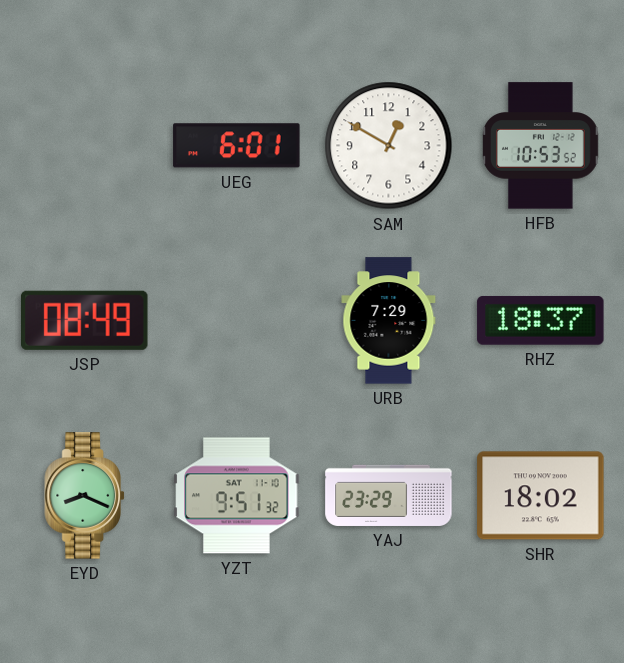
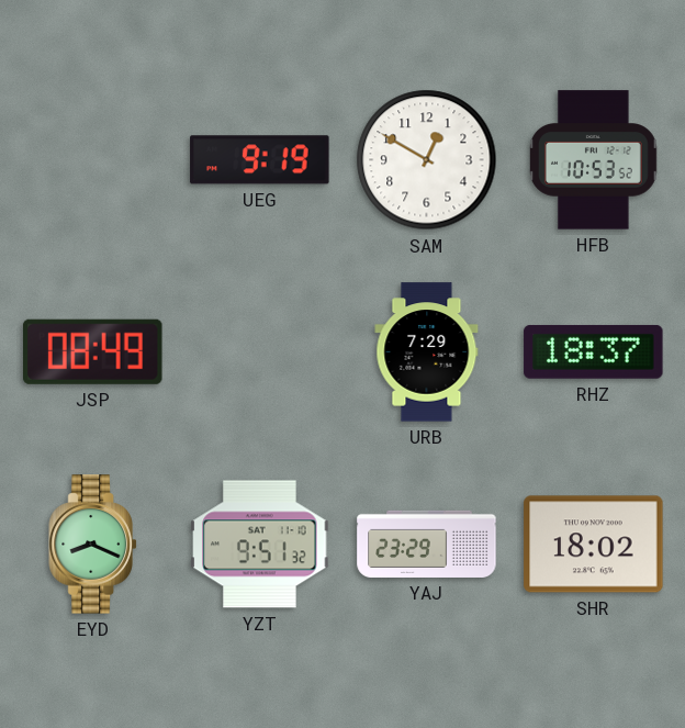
UEG: 6:01 -> 9:19
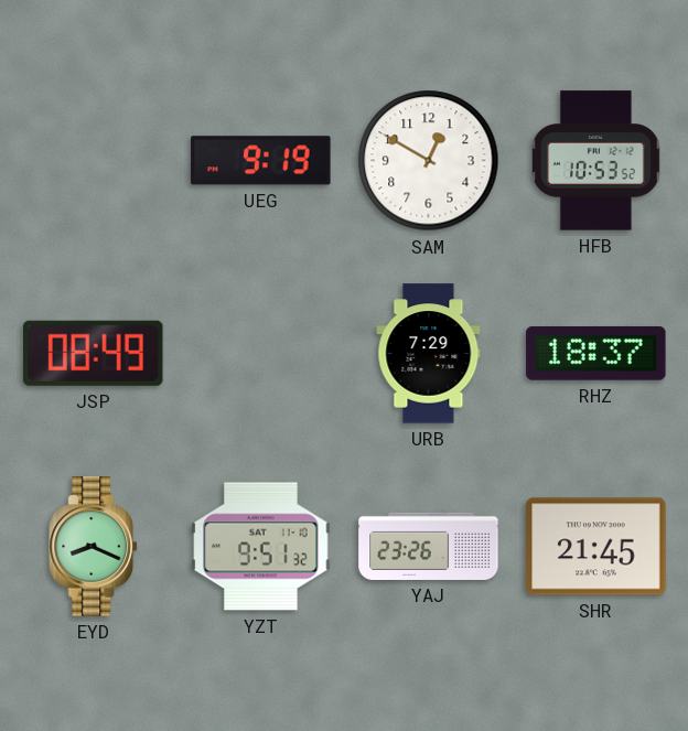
YAJ: 23:29 -> 23:26
SHR: 18:02 -> 21:45
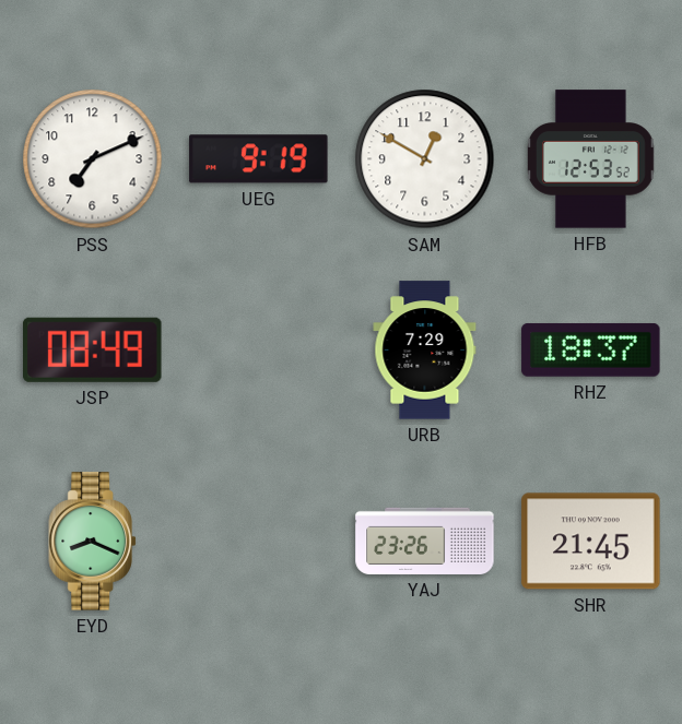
PSS: none -> 7:11
HFB: 10:53 -> 12:53
YZT: 9:51 -> none
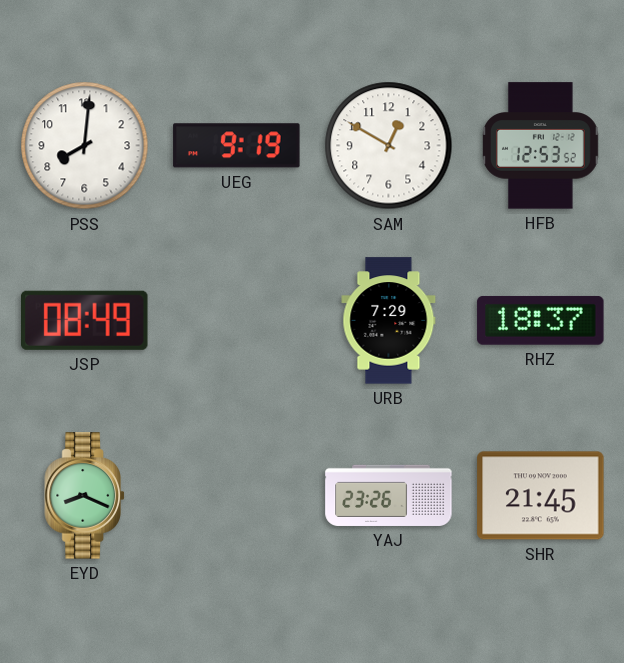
PSS: 7:11 -> 8:01
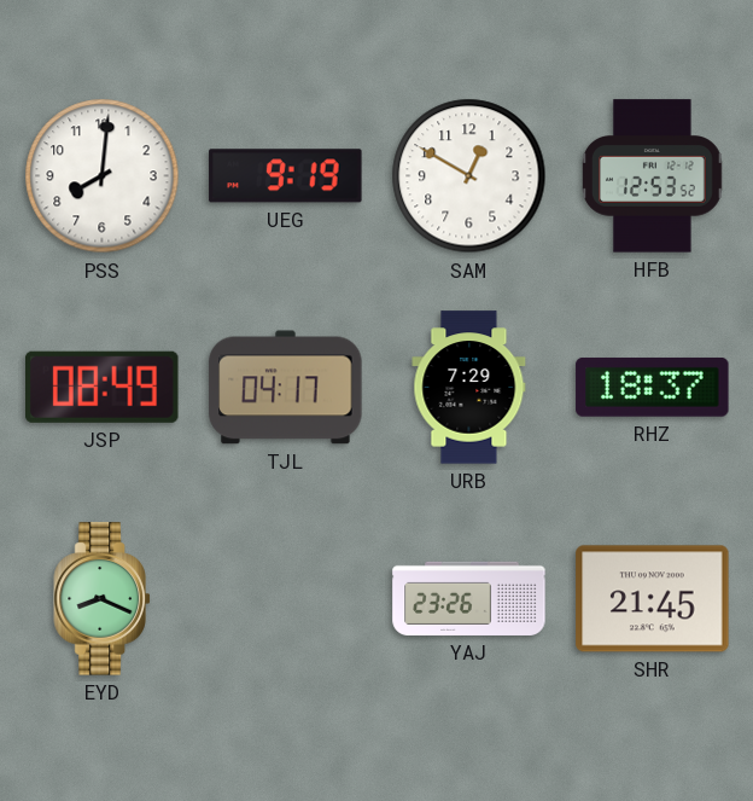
TJL: none -> 04:17
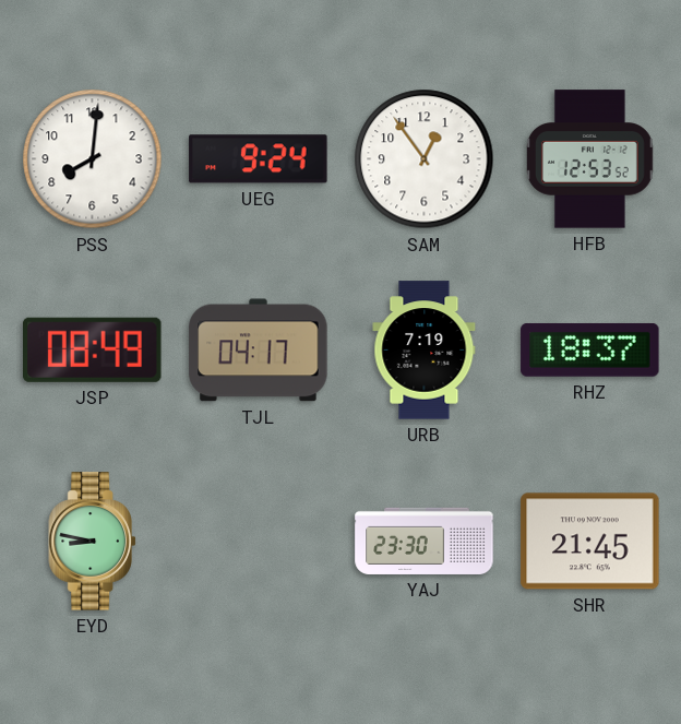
UEG: 9:19 -> 9:24
SAM: 12:50 -> 12:54
URB: 7:29 -> 7:19
EYD: 8:19 -> 8:47
YAJ: 23:26 -> 23:30
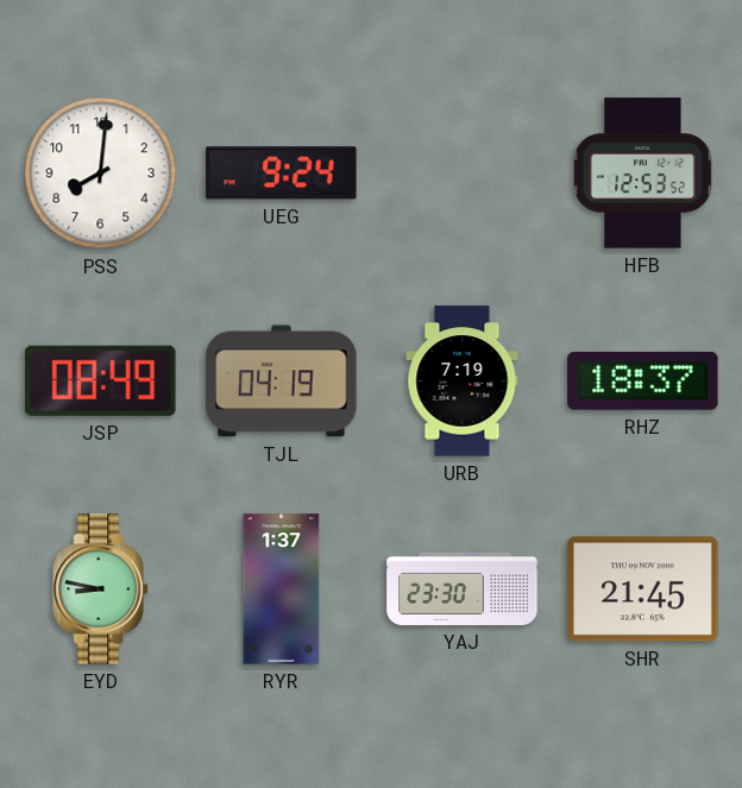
SAM: 12:54 -> none
TJL: 04:17 -> 04:19
RYR: none -> 1:37
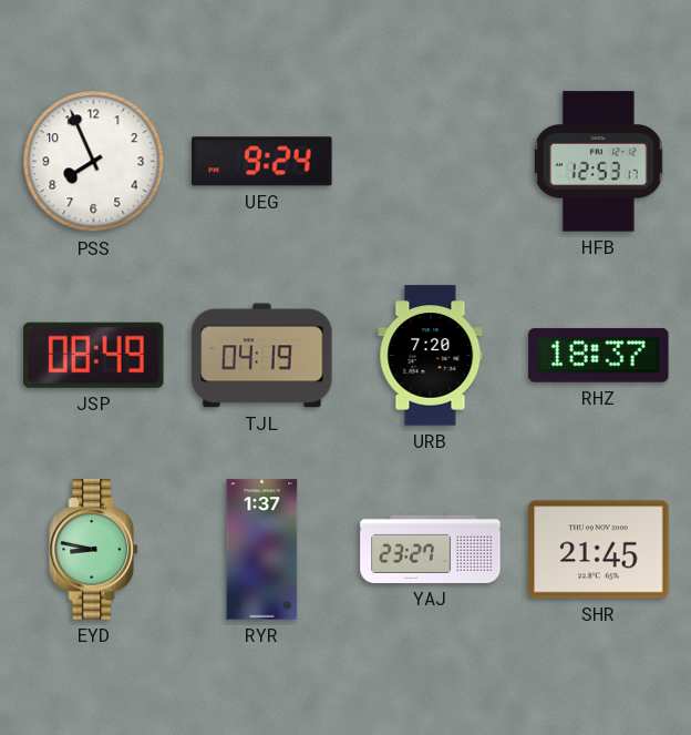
PSS: 8:01 -> 7:56
HFB: 12:53:52 -> 12:53:17
URB: 7:19 -> 7:20
YAJ: 23:30 -> 23:27
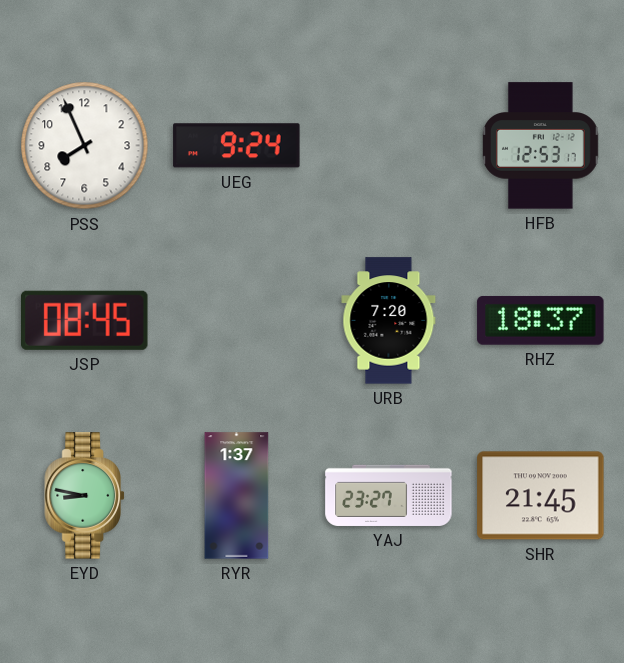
JSP: 08:49 -> 08:45
TJL: 04:19 -> none
